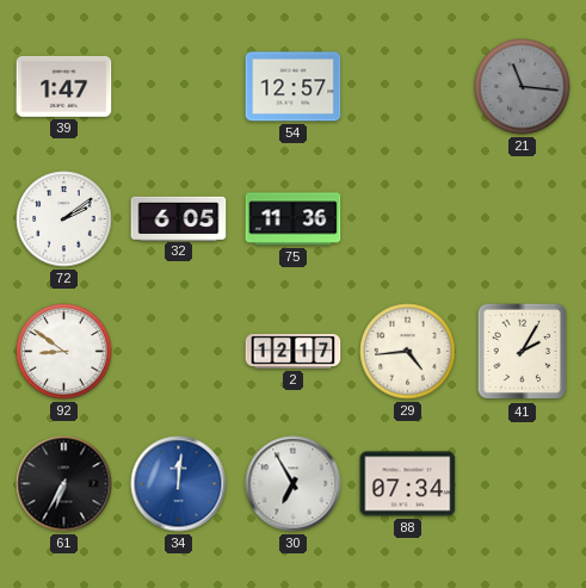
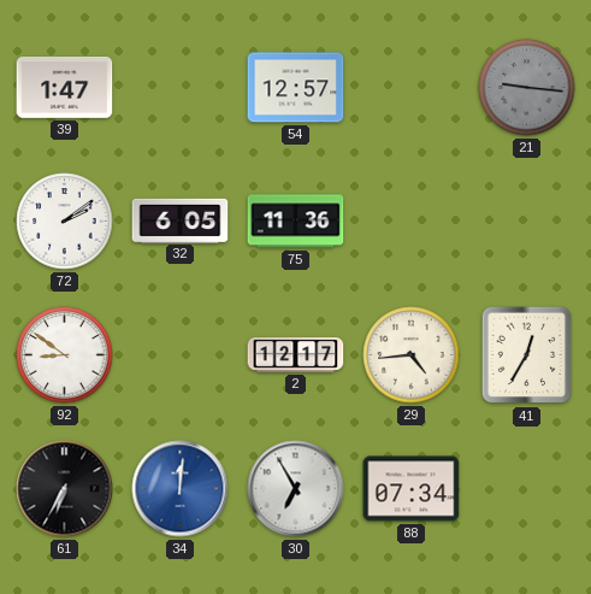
21: 11:16 -> 9:16
41: 2:05 -> 12:35
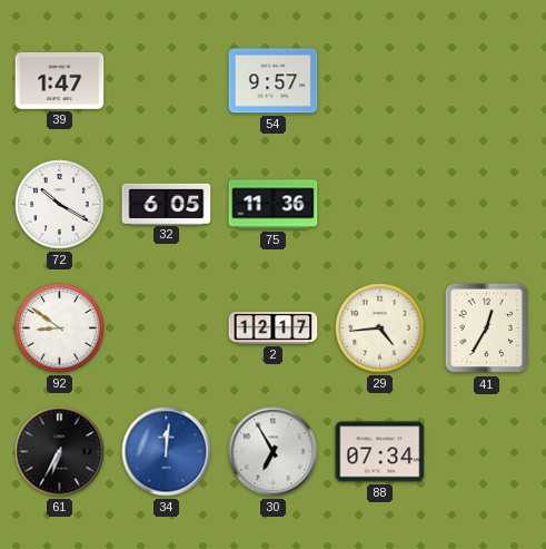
54: 12:57 -> 9:57
21: 9:16 -> none
72: 2:09 -> 10:20
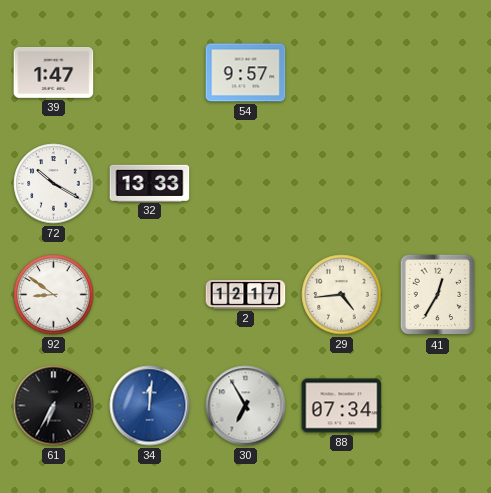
32: 6:05 -> 13:33
75: 11:36 -> none
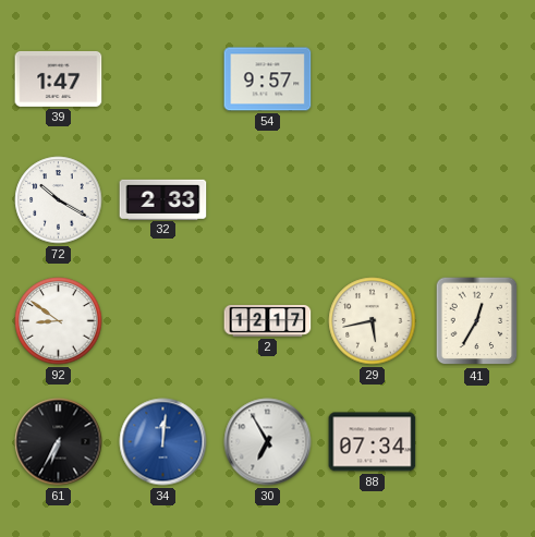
32: 13:33 -> 2:33
29: 4:44 -> 5:43
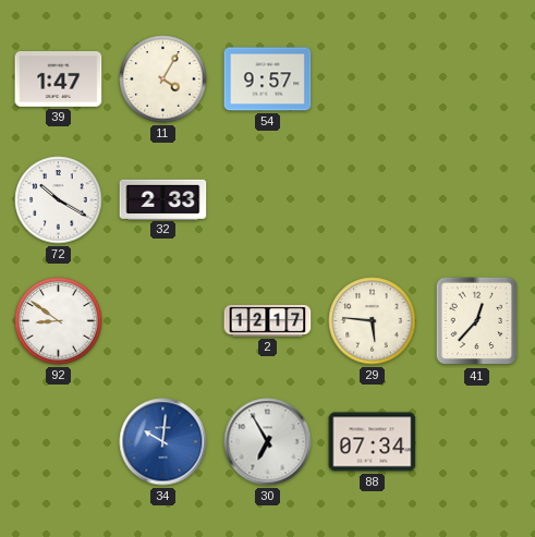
11: none -> 4:05
29: 5:43 -> 5:46
41: 12:35 -> 12:37
61: 6:35 -> none
34: 12:01 -> 10:01
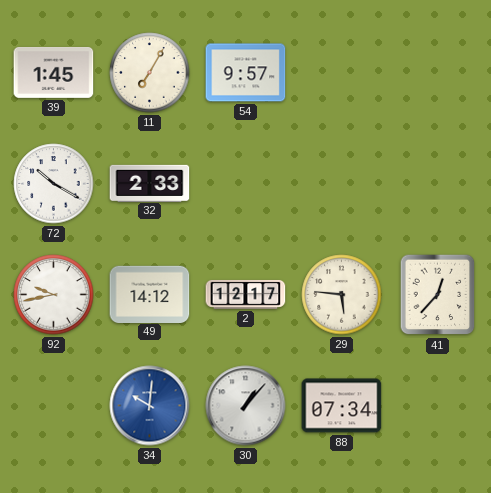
39: 1:47 -> 1:45
11: 4:05 -> 7:05
92: 8:51 -> 9:43
49: none -> 14:12
30: 6:55 -> 1:07
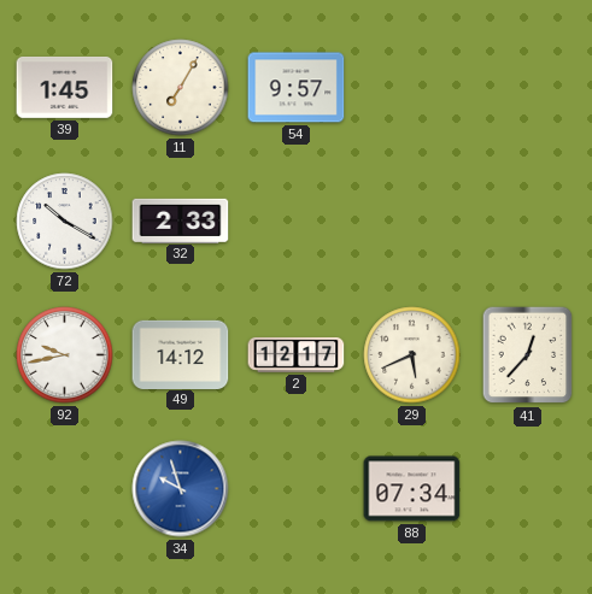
29: 5:46 -> 5:41
34: 10:01 -> 9:57
30: 1:07 -> none
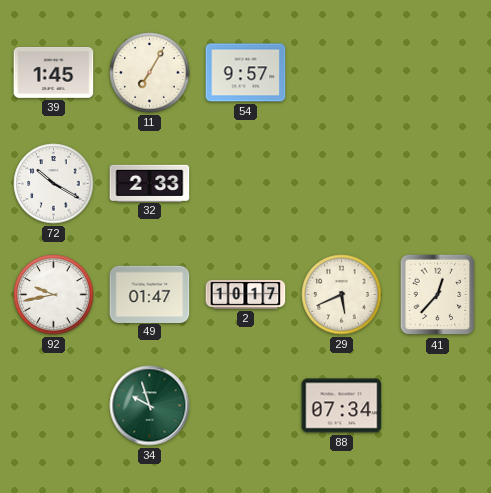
49: 14:12 -> 01:47
2: 12:17 -> 10:17
34 dial: blue -> green
